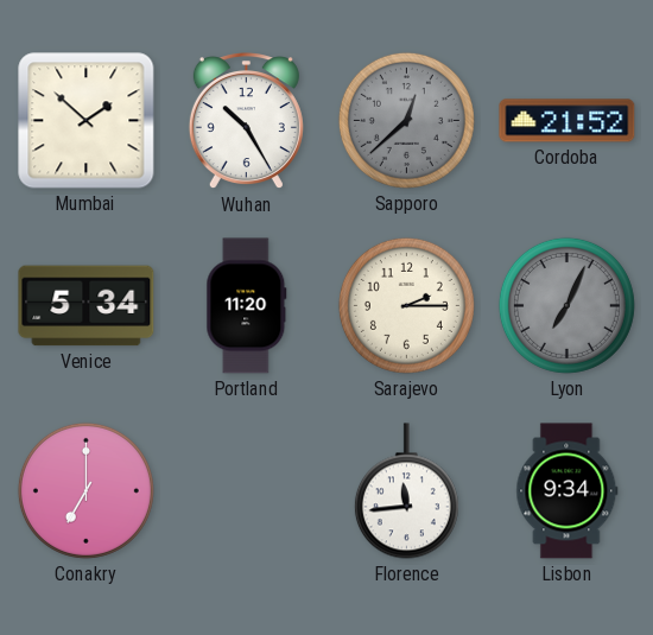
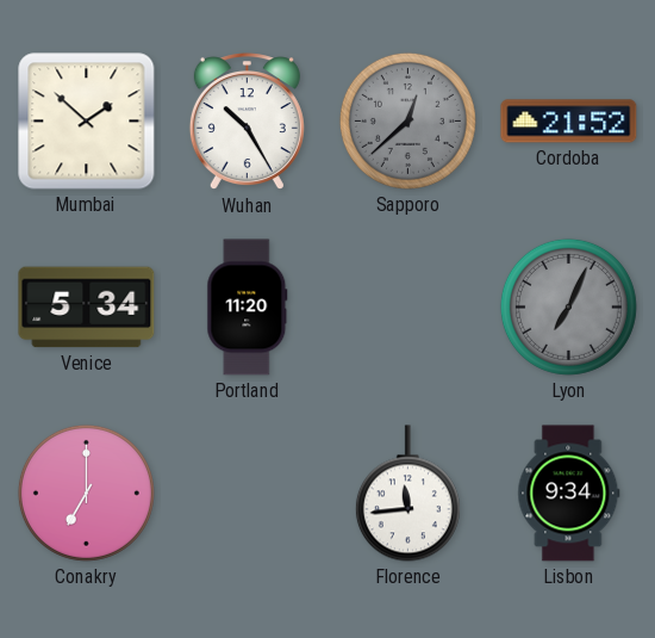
Sarajevo: 2:15 -> none
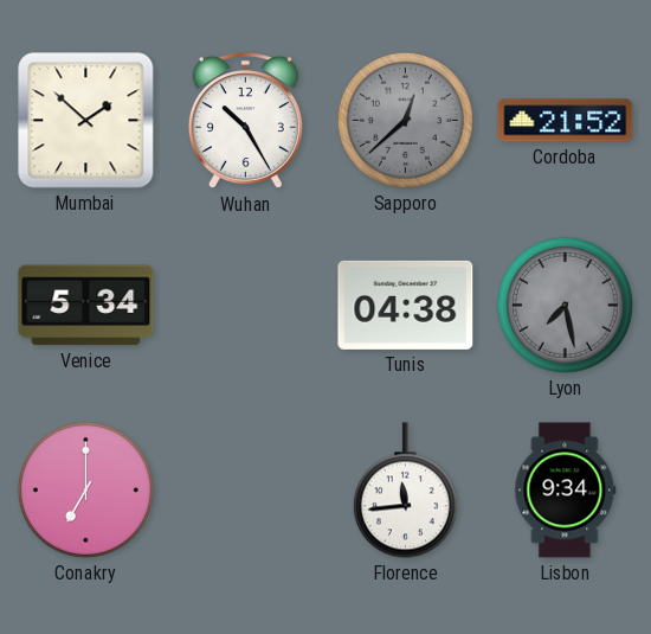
Portland: 11:20 -> none
Tunis: none -> 04:38
Lyon: 7:04 -> 7:28
